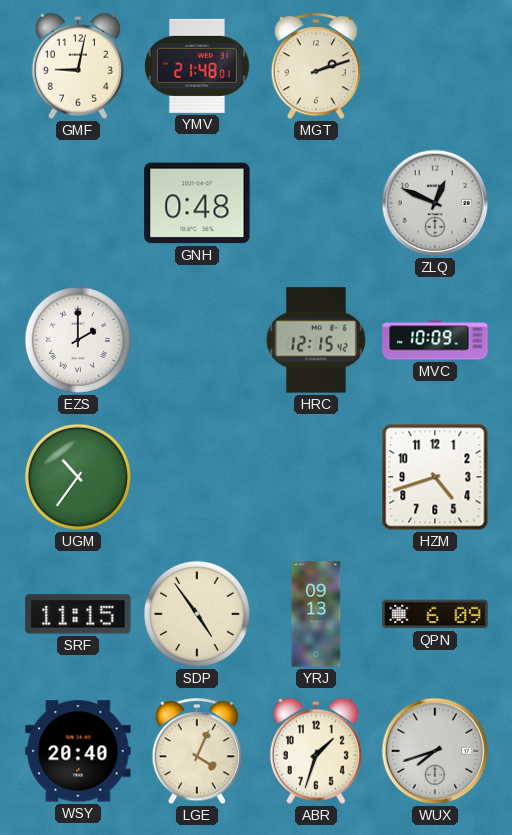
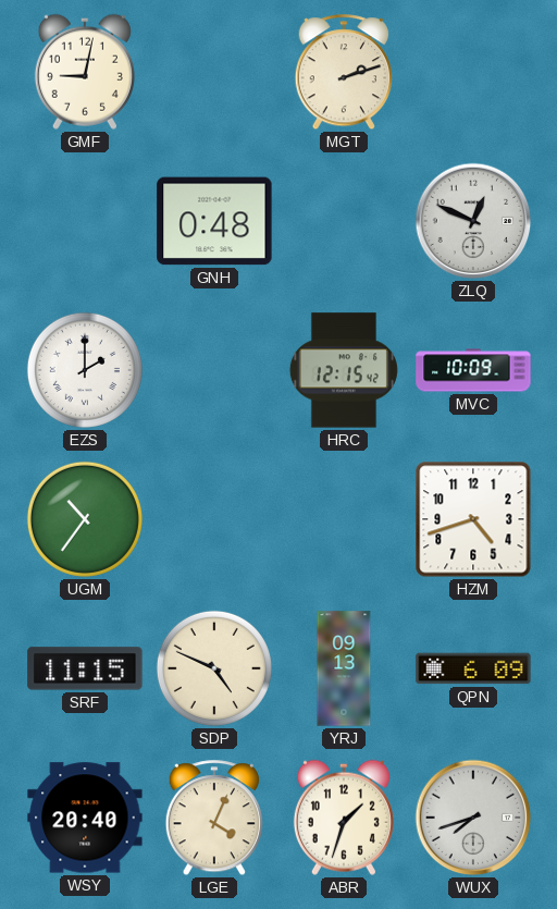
YMV: 21:48 -> none
SDP: 4:54 -> 4:49
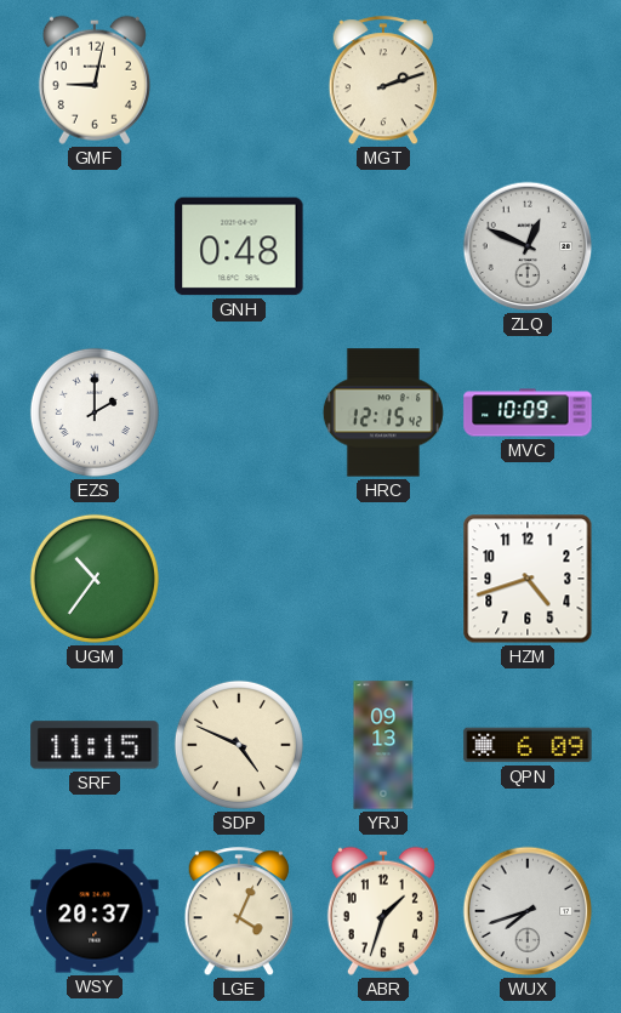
WSY: 20:40 -> 20:37
